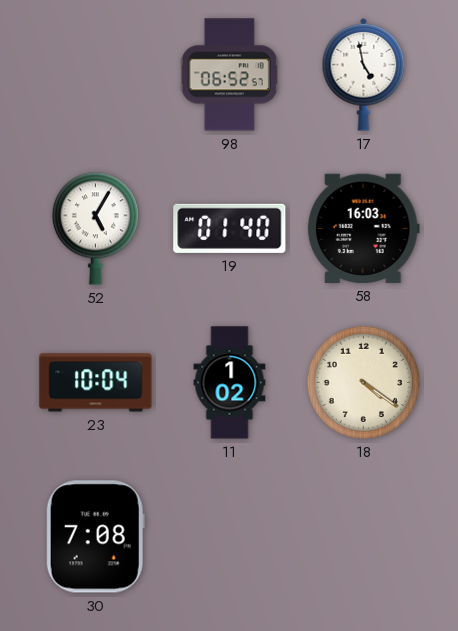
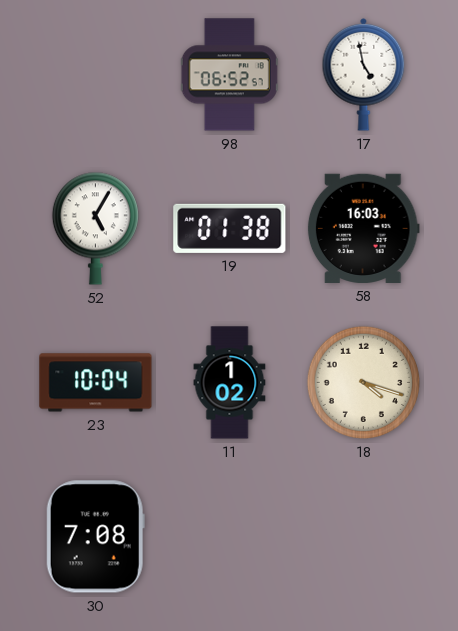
19: 01:40 -> 01:38
18: 4:21 -> 4:18
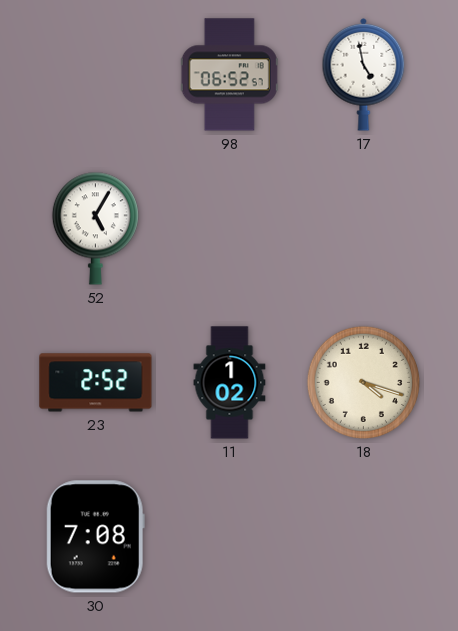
19: 01:38 -> none
58: 16:03 -> none
23: 10:04 -> 2:52
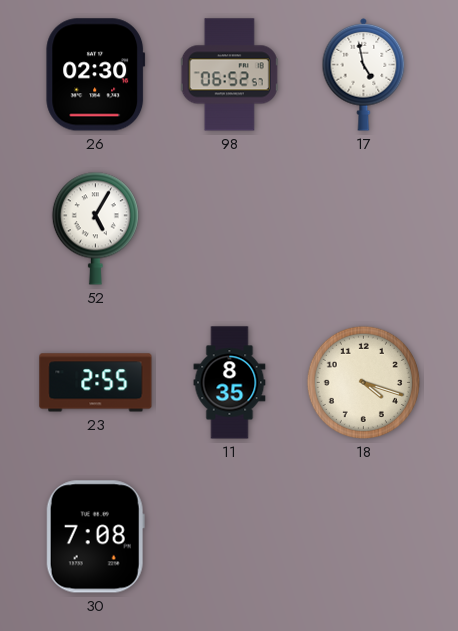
26: none -> 02:30
23: 2:52 -> 2:55
11: 1:02 -> 8:35
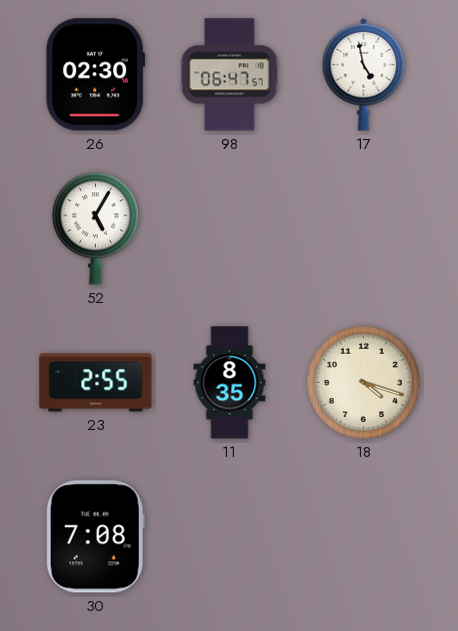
98: 06:52 -> 06:47
